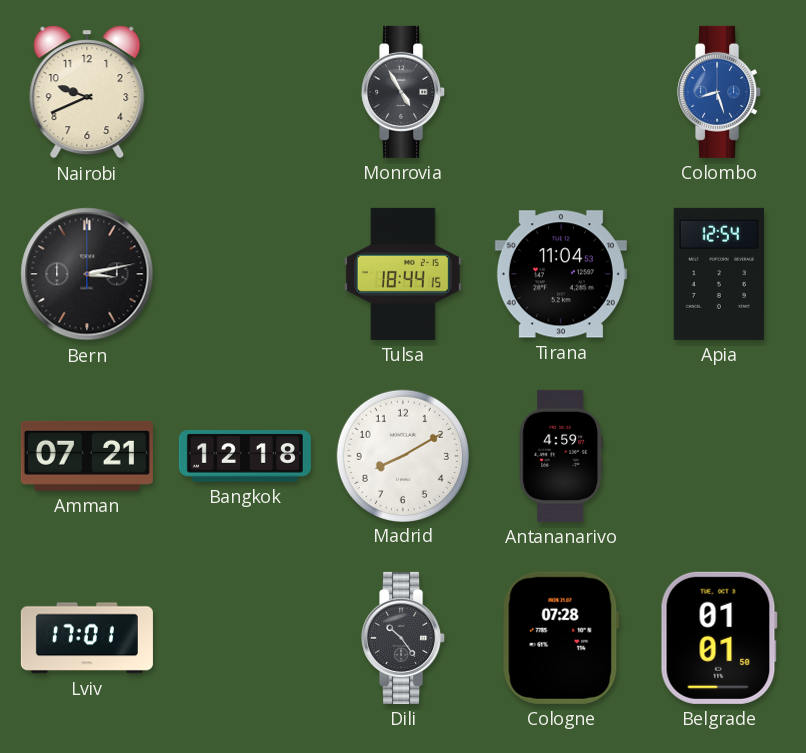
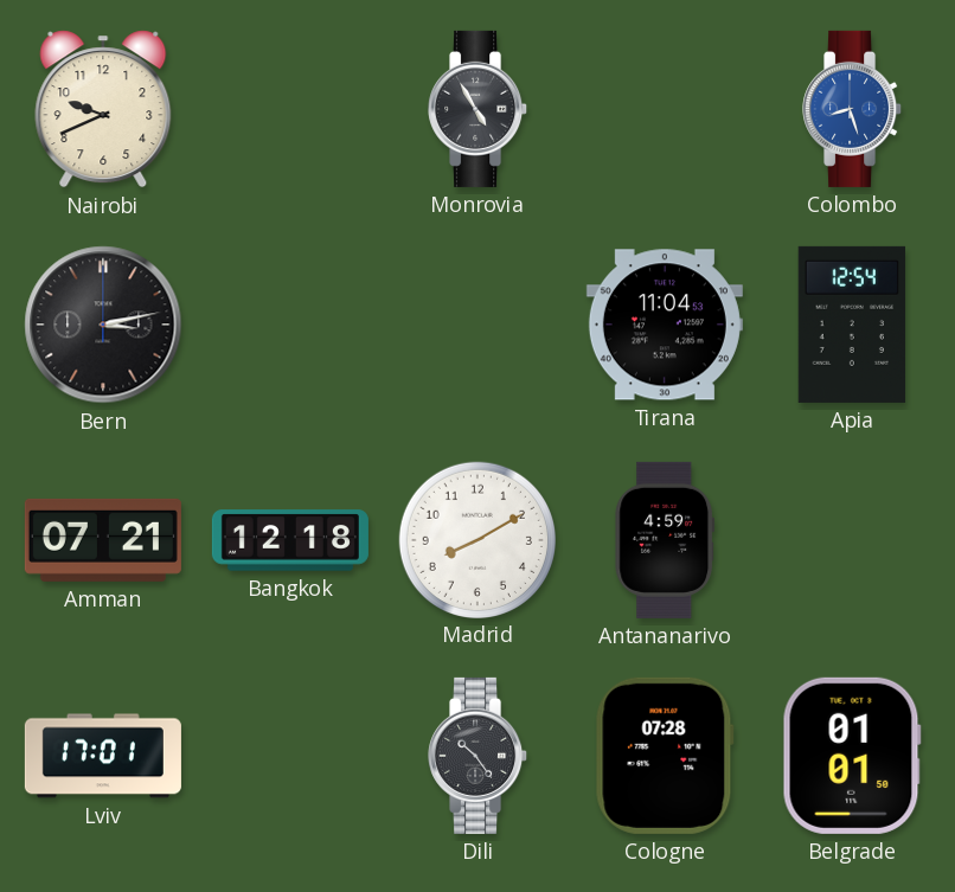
Tulsa: 18:44 -> none
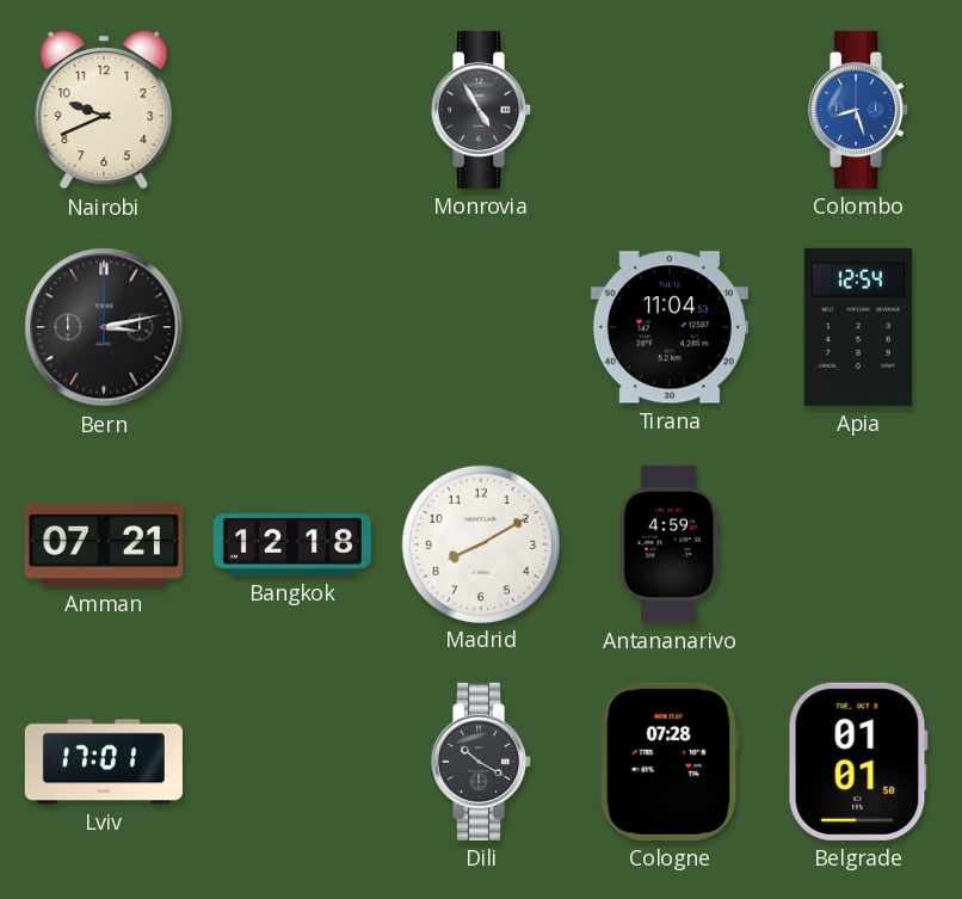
Dili: 10:24 -> 10:20
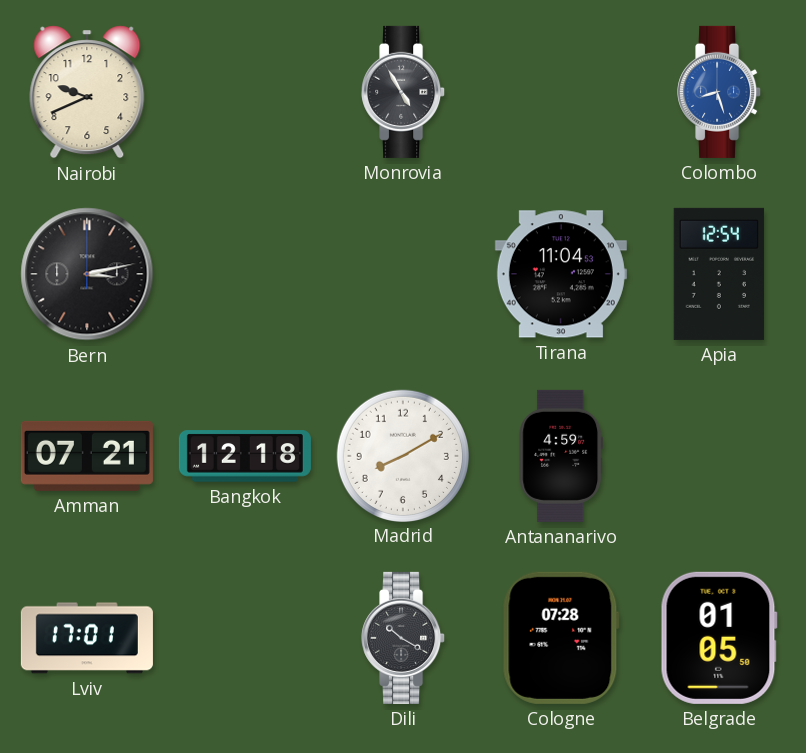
Belgrade: 01:01 -> 01:05
